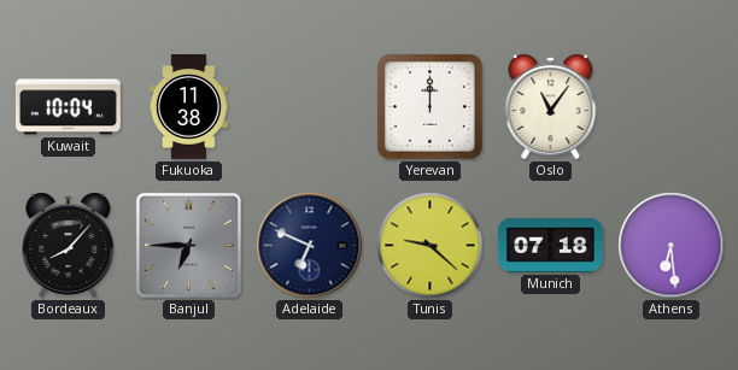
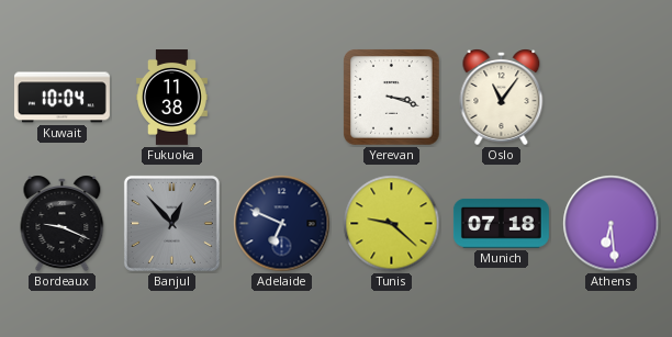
Yerevan: 12:00 -> 3:18
Bordeaux: 8:07 -> 9:19
Banjul: 6:45 -> 12:53
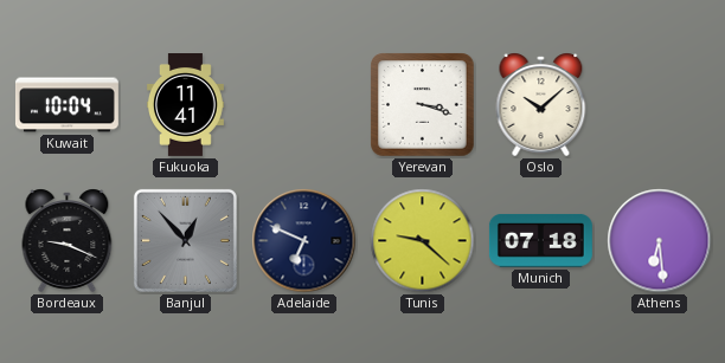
Fukuoka: 11:38 -> 11:41
Oslo: 11:06 -> 10:08
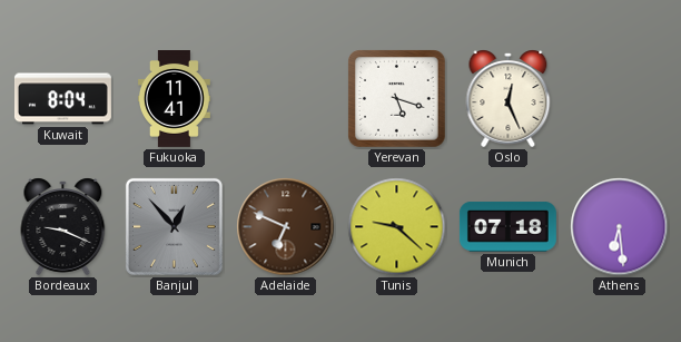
Kuwait: 10:04 -> 8:04
Yerevan: 3:18 -> 5:18
Oslo: 10:08 -> 12:26
Adelaide dial: navy -> brown
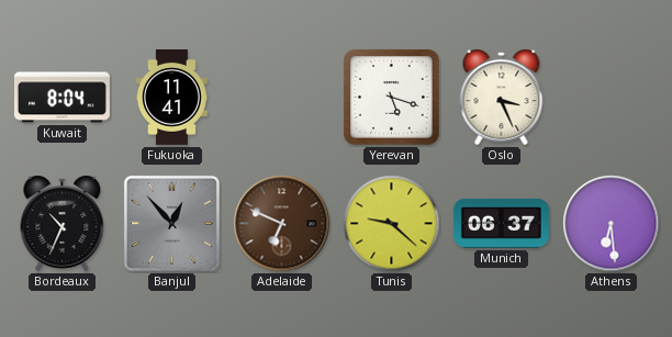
Oslo: 12:26 -> 3:26
Bordeaux: 9:19 -> 10:34
Munich: 07:18 -> 06:37
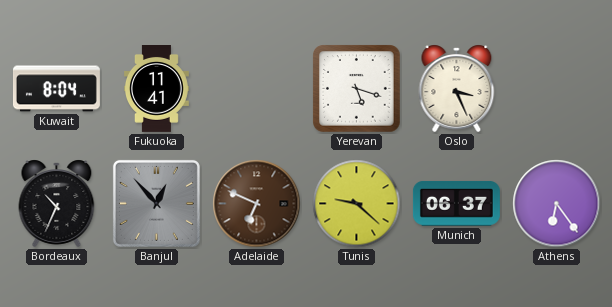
Athens: 6:29 -> 6:24
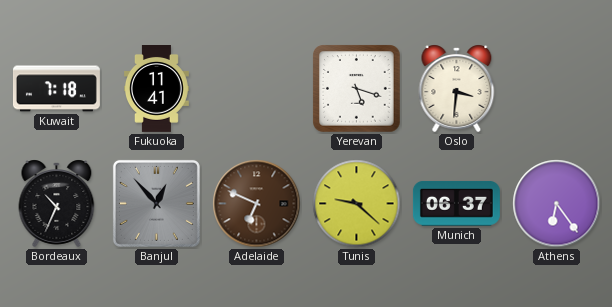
Kuwait: 8:04 -> 7:18
Oslo: 3:26 -> 3:31
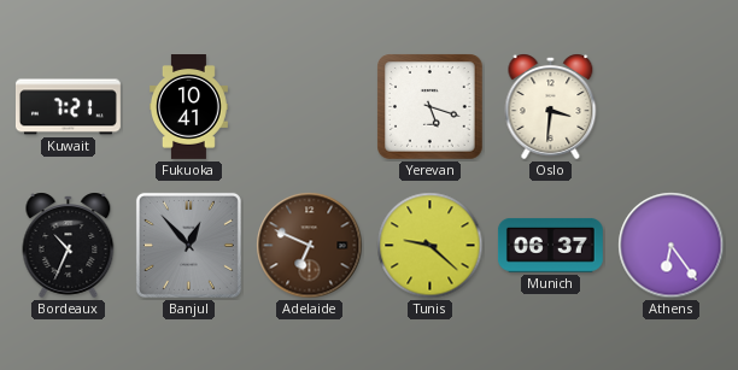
Kuwait: 7:18 -> 7:21
Fukuoka: 11:41 -> 10:41
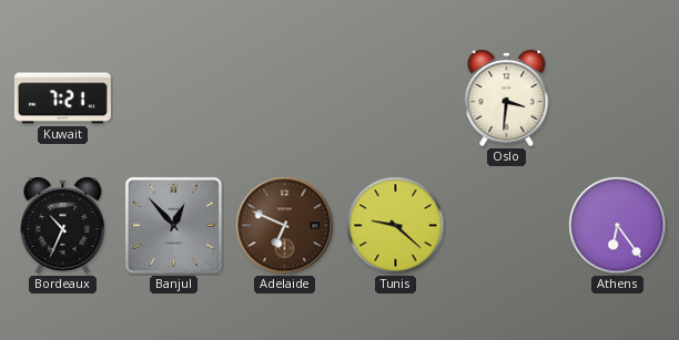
Fukuoka: 10:41 -> none
Yerevan: 5:18 -> none
Munich: 06:37 -> none
